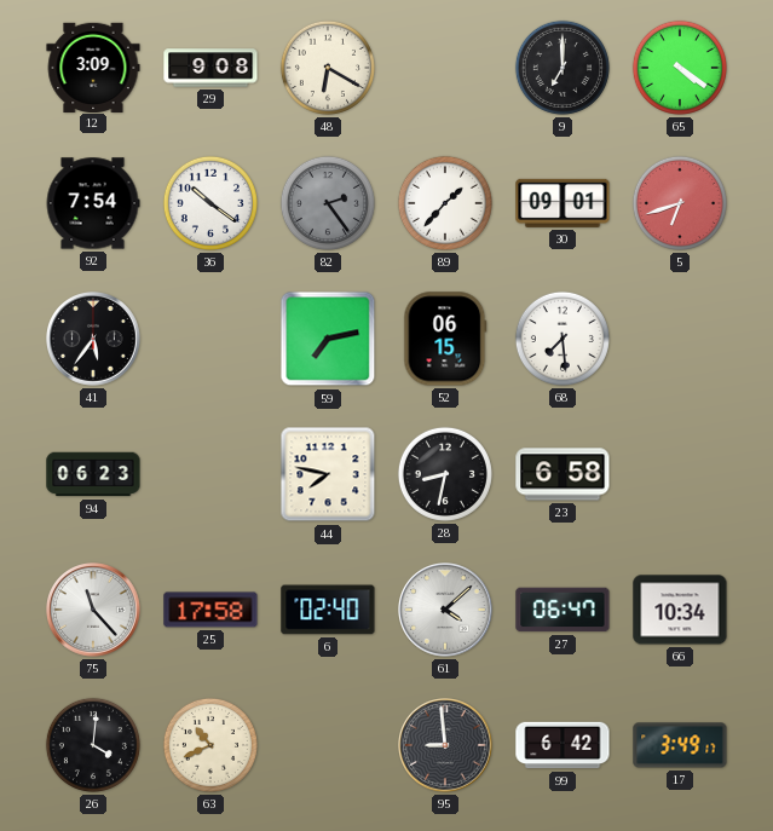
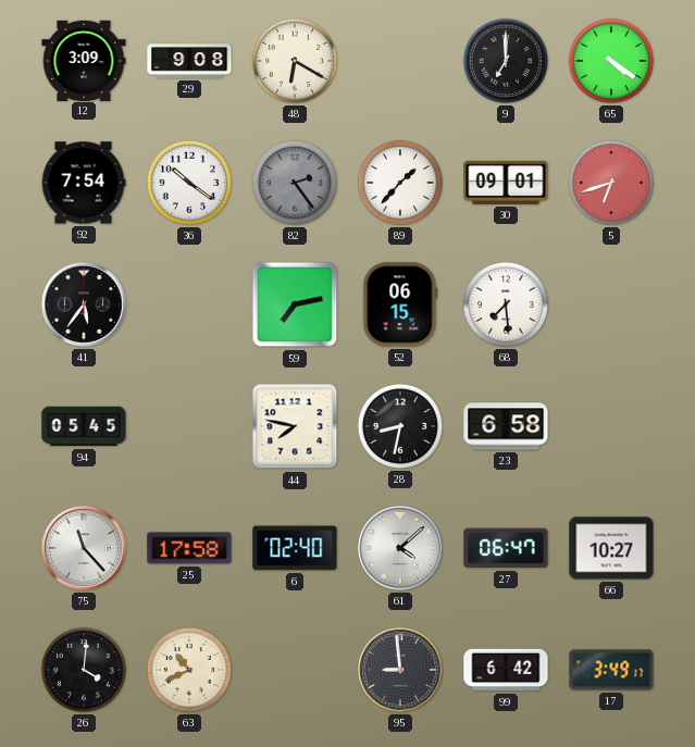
94: 06:23 -> 05:45
66: 10:34 -> 10:27
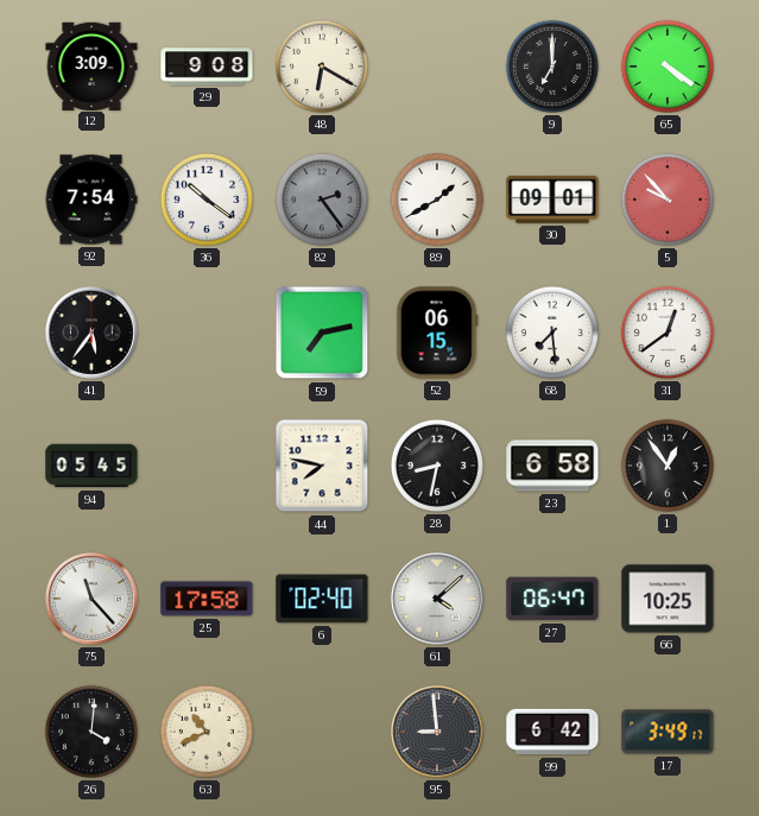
89: 1:37 -> 1:40
5: 6:42 -> 9:53
31: none -> 12:39
1: none -> 12:54
66: 10:27 -> 10:25
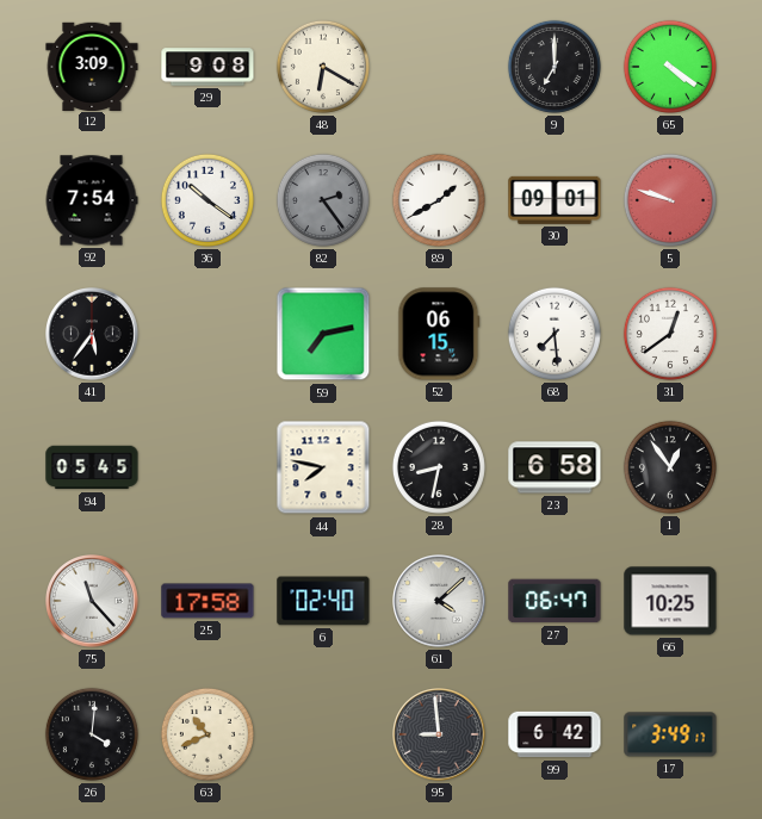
5: 9:53 -> 9:48
